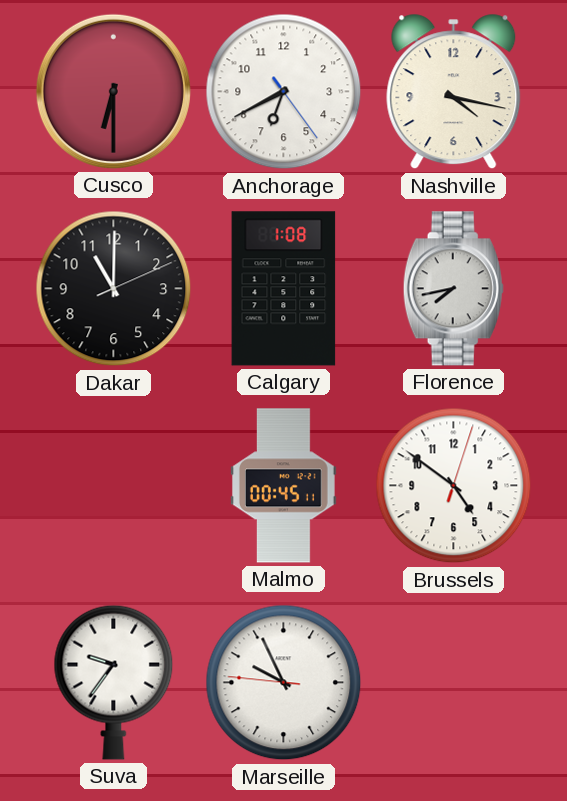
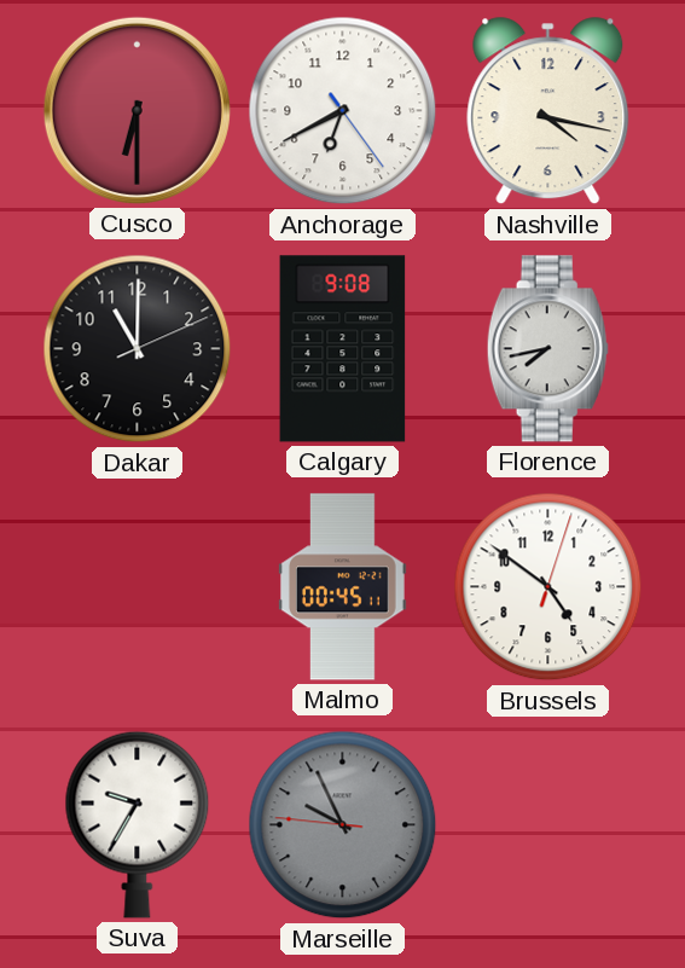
Calgary: 1:08 -> 9:08
Suva: 9:36 -> 9:35
Marseille dial: white -> grey
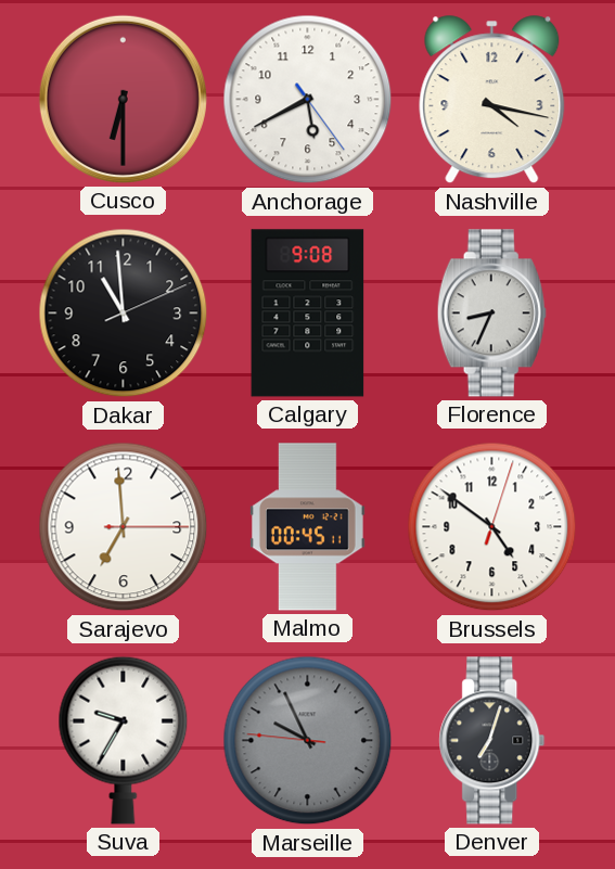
Anchorage: 6:40 -> 5:40
Dakar: 11:00 -> 10:59
Florence: 7:43 -> 8:34
Sarajevo: none -> 6:59
Denver: none -> 7:03
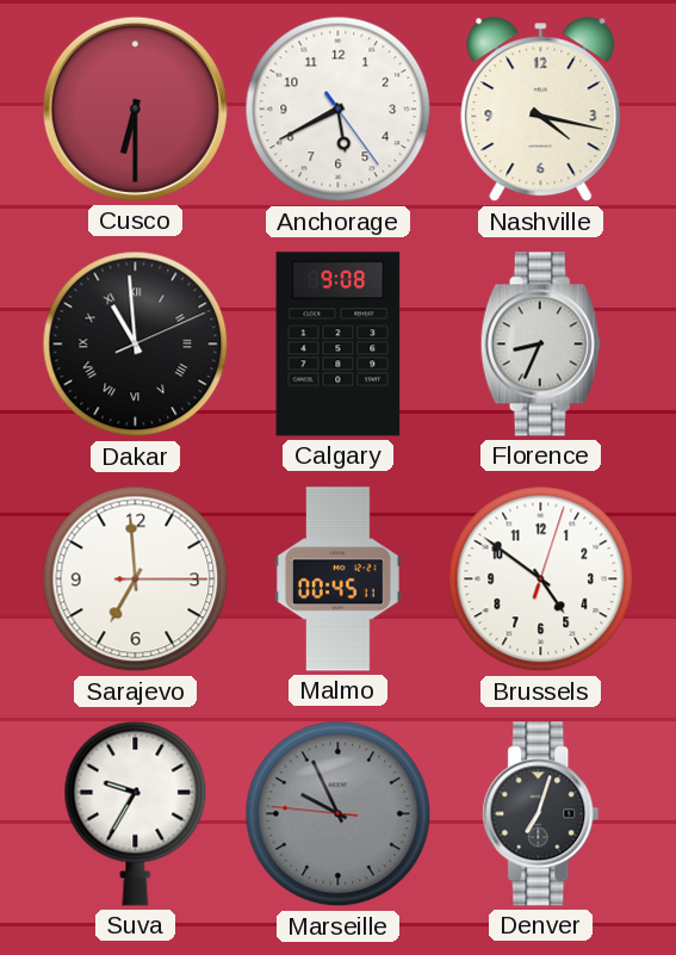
Dakar numerals: Arabic -> Roman
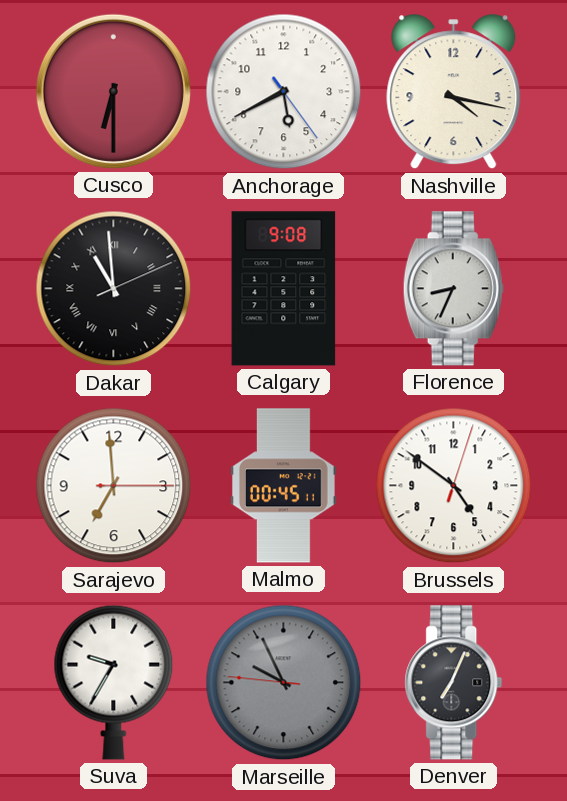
Denver: 7:03 -> 7:04
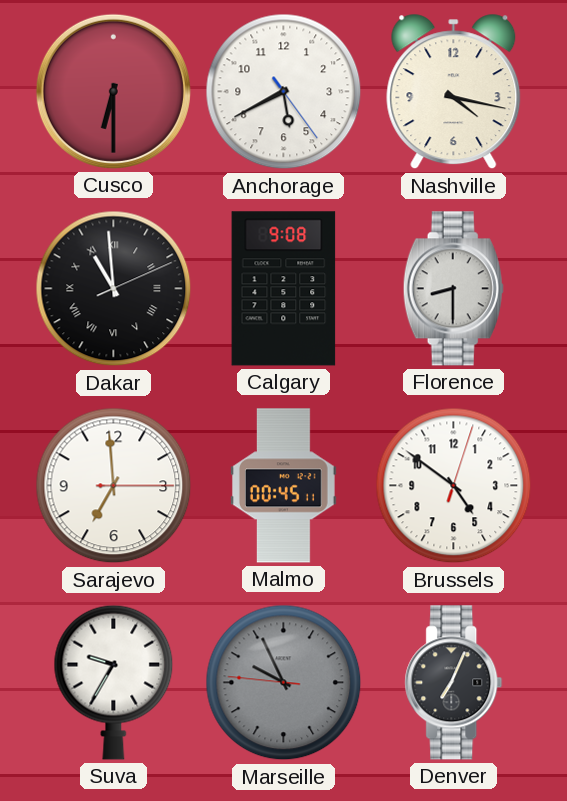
Florence: 8:34 -> 8:30
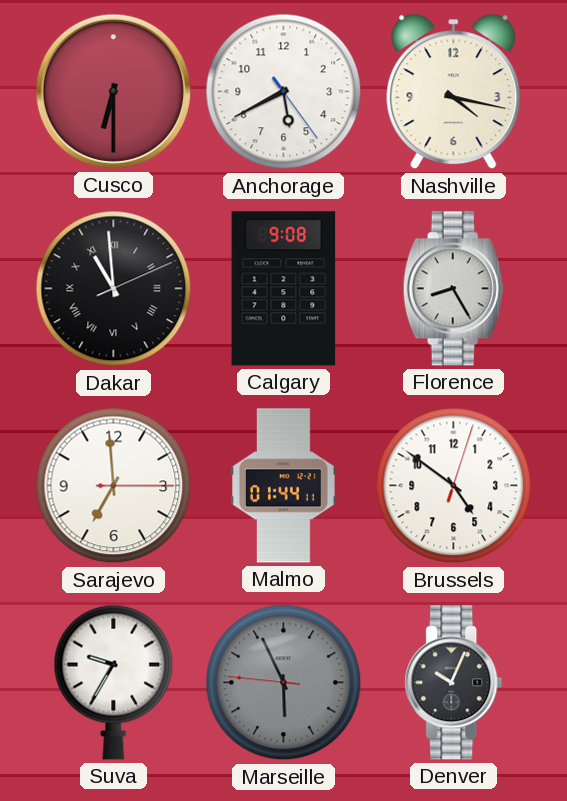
Florence: 8:30 -> 8:25
Malmo: 00:45 -> 01:44
Marseille: 9:55 -> 5:55
Denver: 7:04 -> 10:04
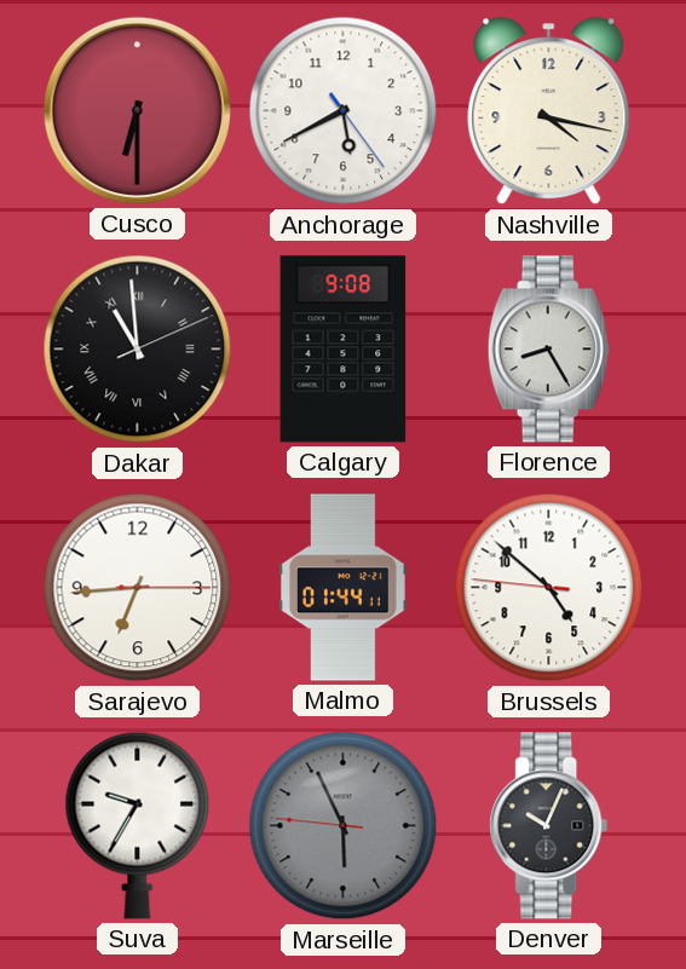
Sarajevo: 6:59 -> 6:44
Brussels: 4:51:03 -> 4:51:46
